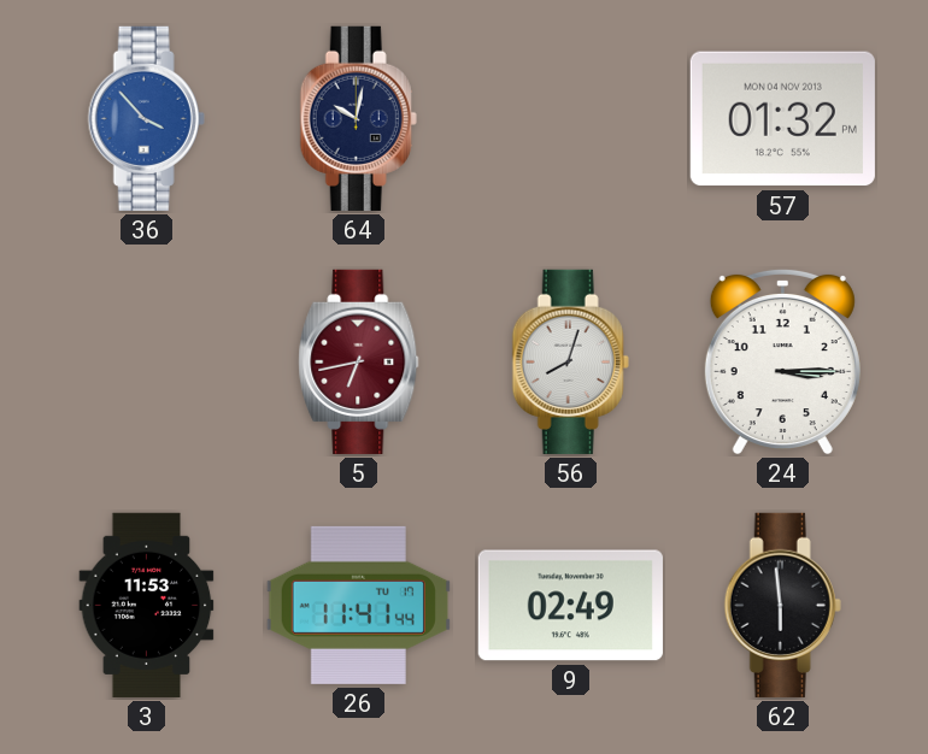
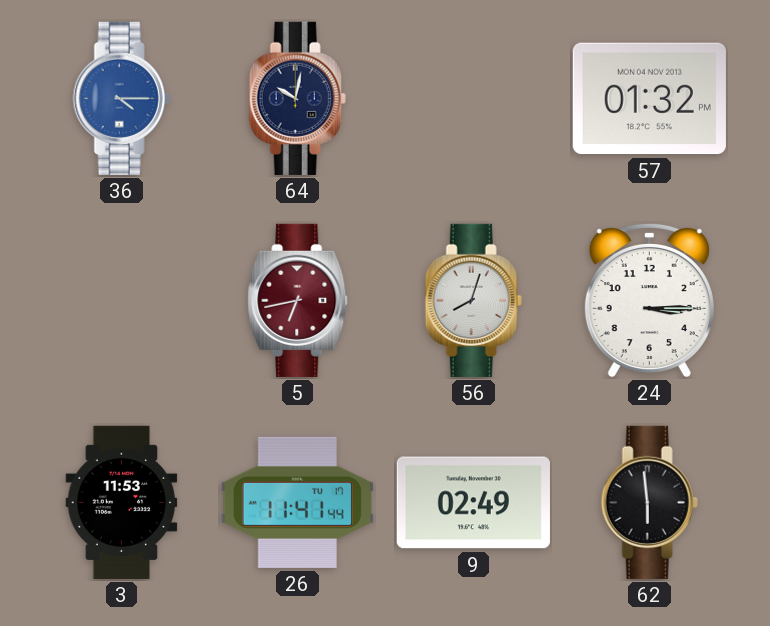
36: 3:53 -> 4:15
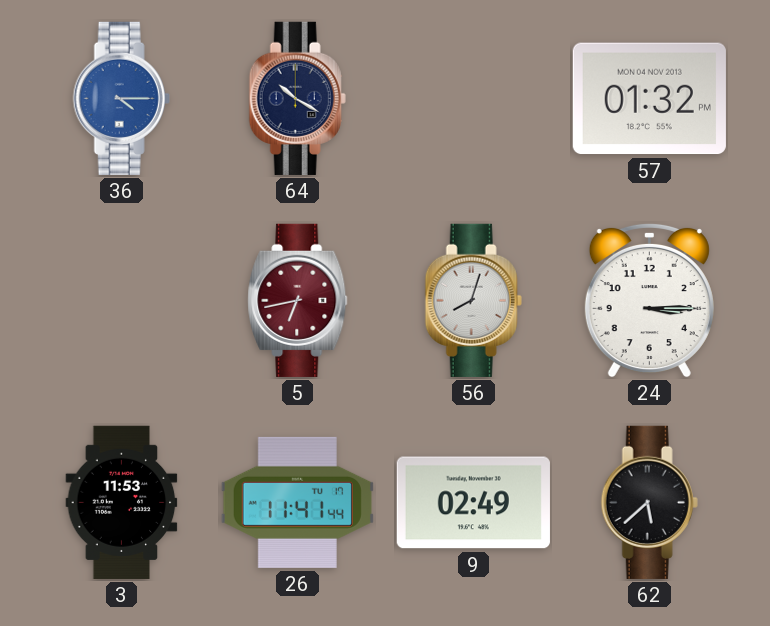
64: 10:02 -> 10:20
62: 5:59 -> 5:38
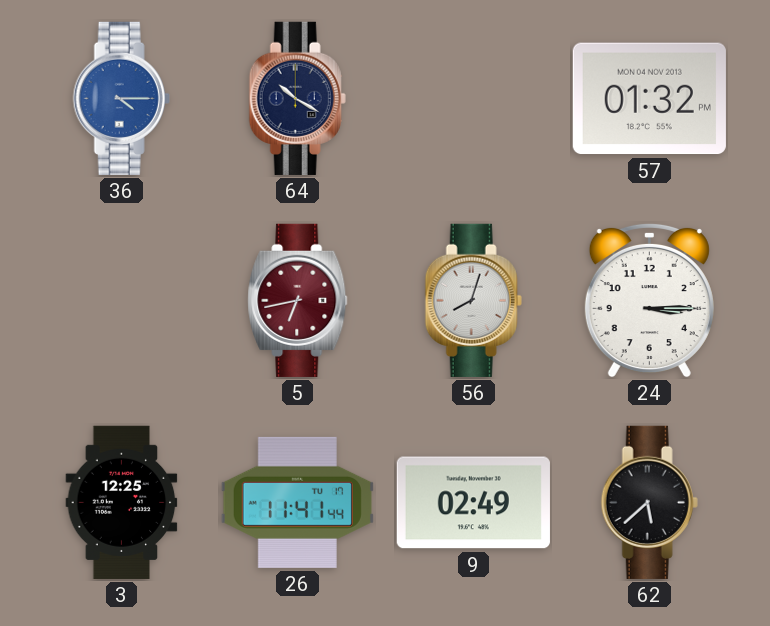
3: 11:53 -> 12:25
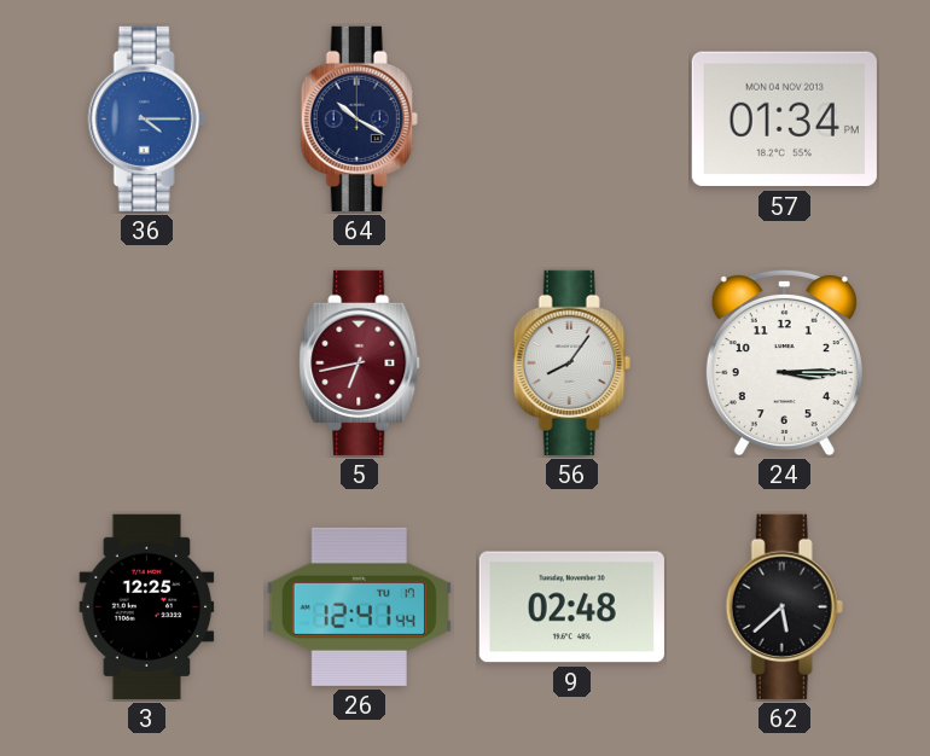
57: 01:32 -> 01:34
56: 8:03 -> 8:06
26: 11:41 -> 12:41
9: 02:49 -> 02:48
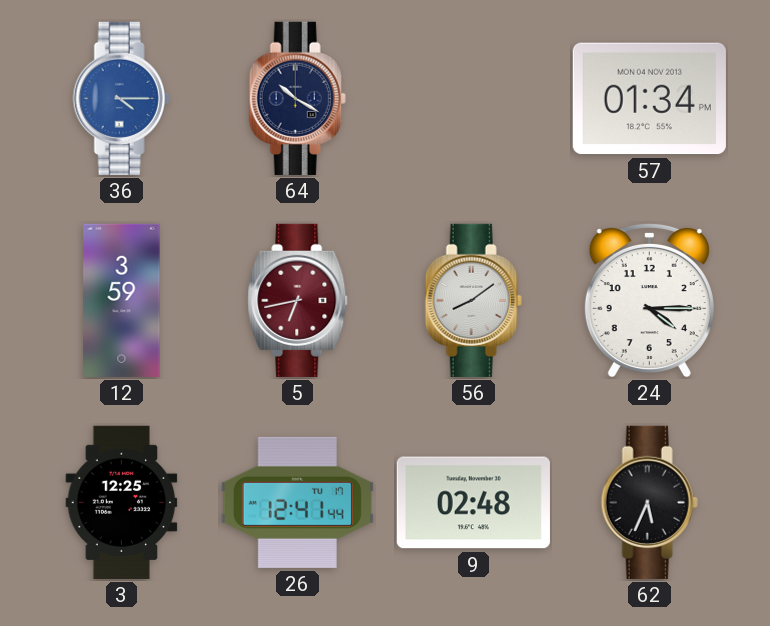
12: none -> 3:59
56: 8:06 -> 8:09
24: 3:15 -> 4:15
62: 5:38 -> 5:34
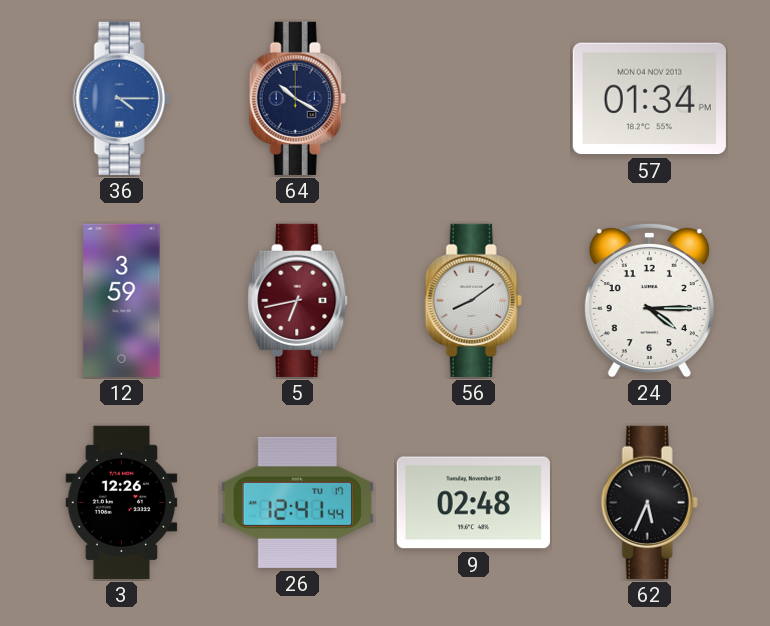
3: 12:25 -> 12:26
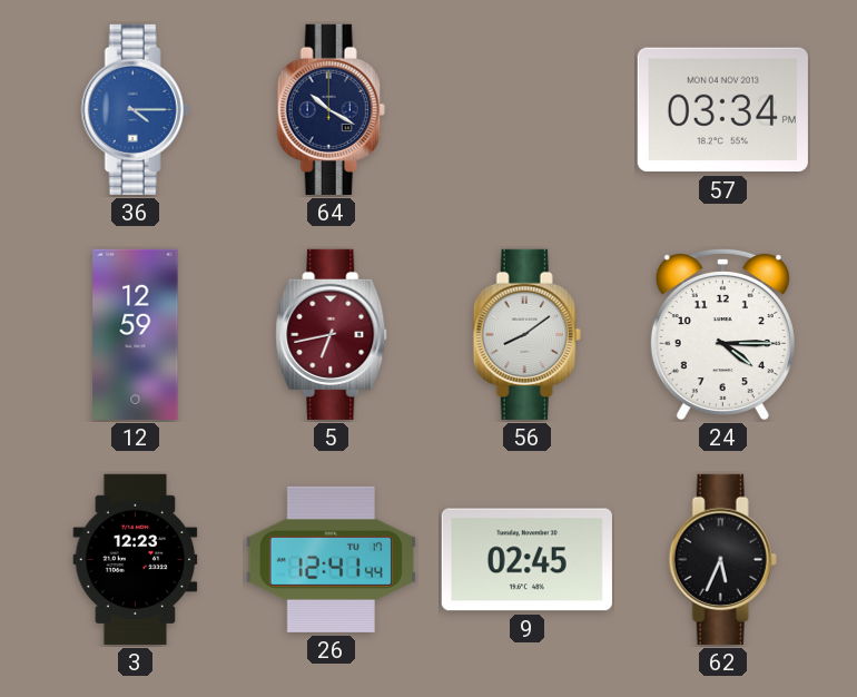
57: 01:34 -> 03:34
12: 3:59 -> 12:59
3: 12:26 -> 12:23
9: 02:48 -> 02:45
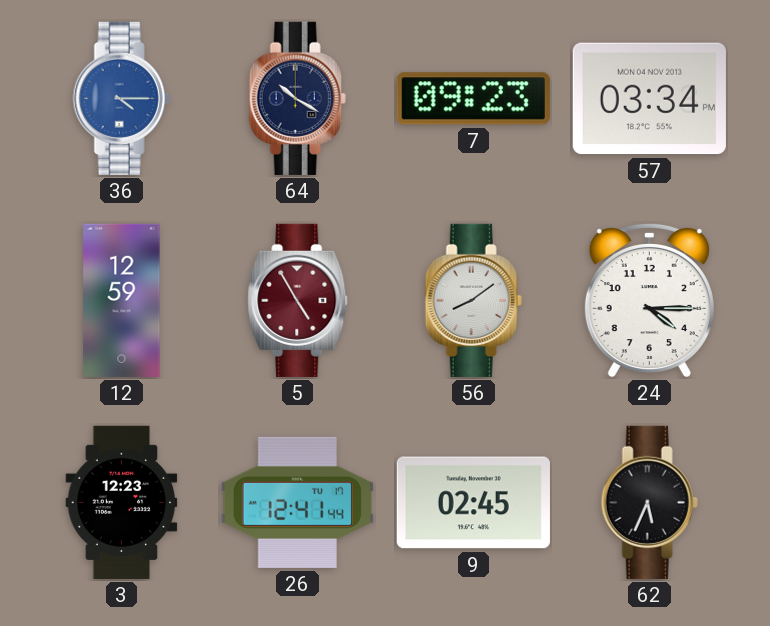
7: none -> 09:23
5: 6:43 -> 4:55
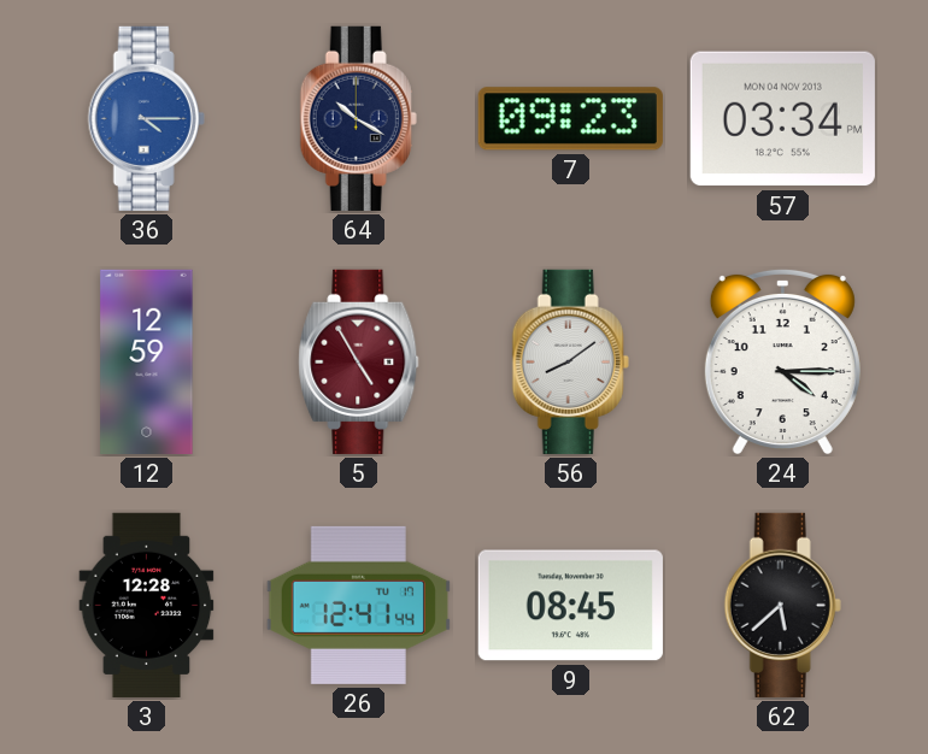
3: 12:23 -> 12:28
9: 02:45 -> 08:45
62: 5:34 -> 5:38
